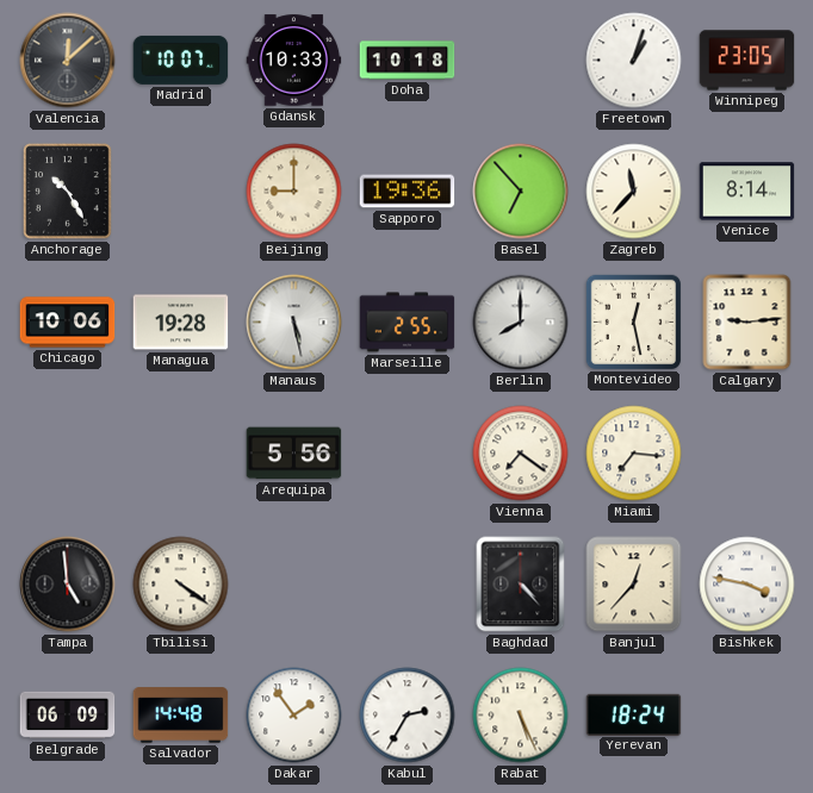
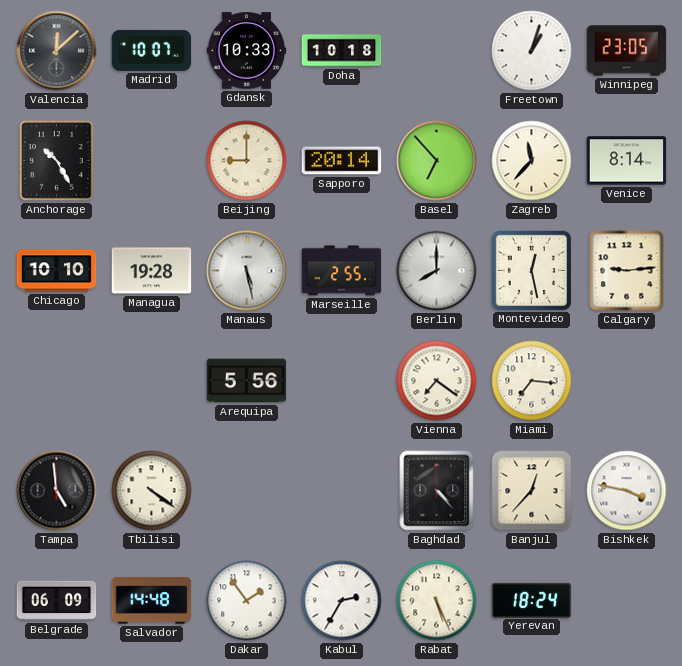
Sapporo: 19:36 -> 20:14
Chicago: 10:06 -> 10:10
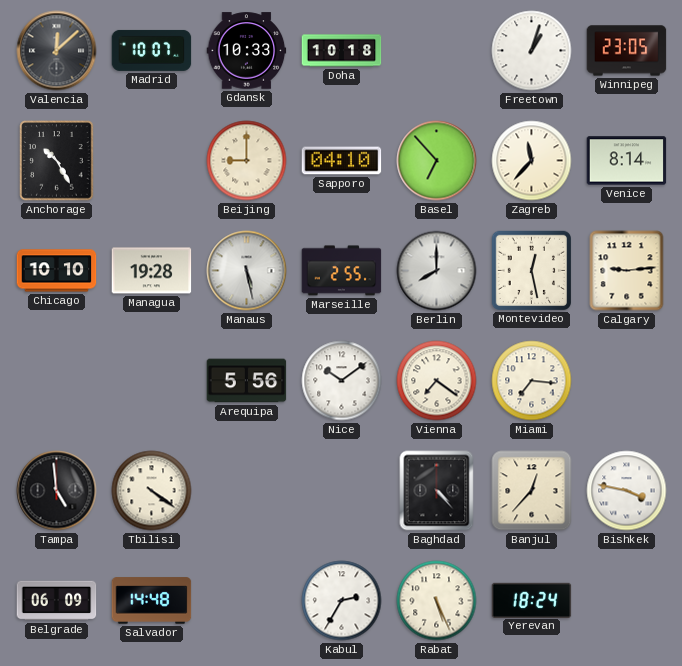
Sapporo: 20:14 -> 04:10
Nice: none -> 10:09
Dakar: 1:54 -> none
